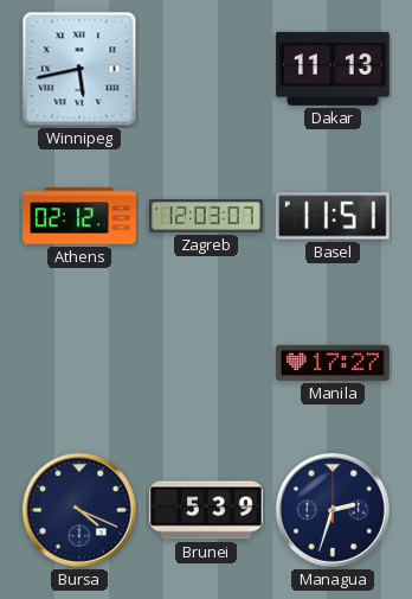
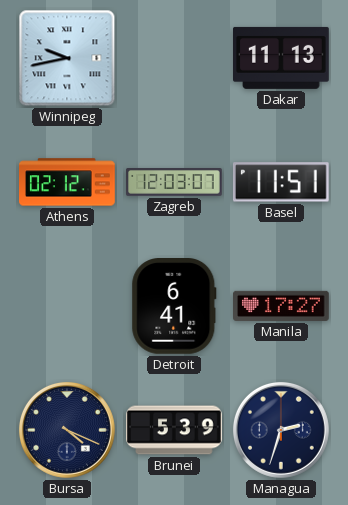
Winnipeg: 5:43 -> 9:43
Detroit: none -> 6:41
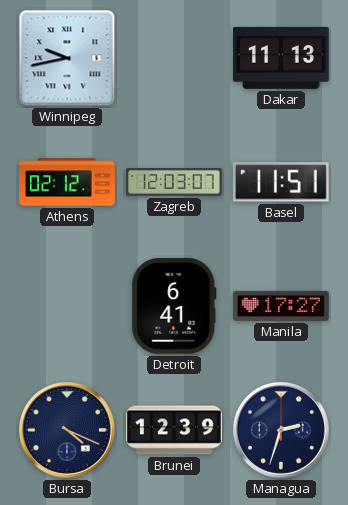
Brunei: 5:39 -> 12:39
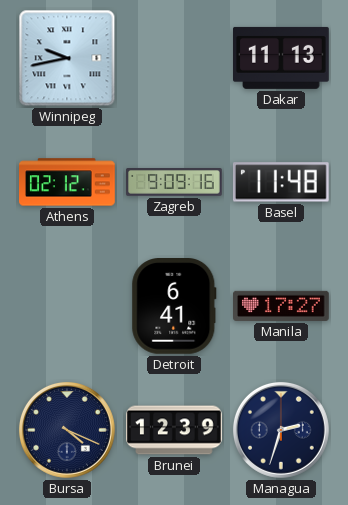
Zagreb: 12:03 -> 9:09
Basel: 11:51 -> 11:48
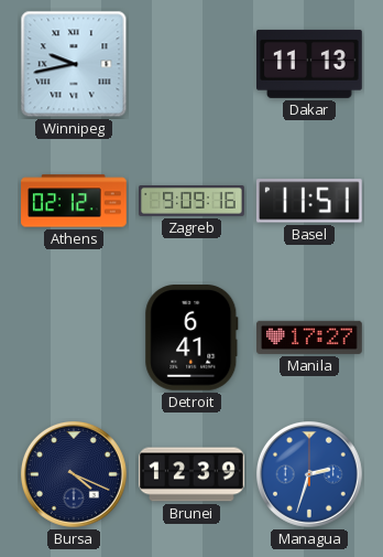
Basel: 11:48 -> 11:51
Managua dial: navy -> blue
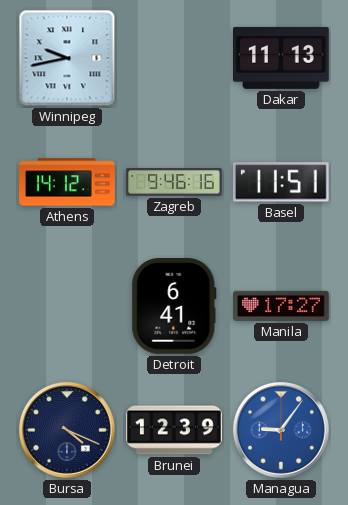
Athens: 02:12 -> 14:12
Zagreb: 9:09 -> 9:46
Managua: 2:33 -> 9:06
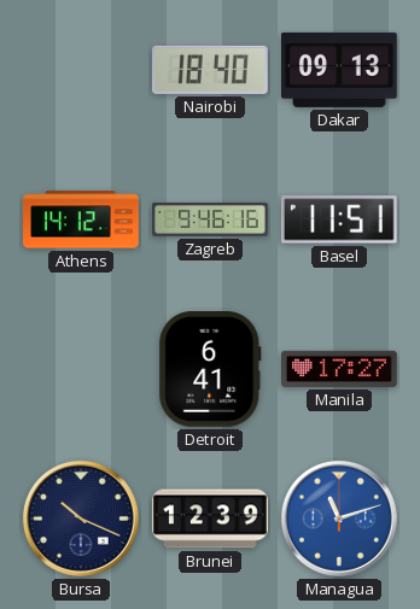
Winnipeg: 9:43 -> none
Nairobi: none -> 18:40
Dakar: 11:13 -> 09:13
Bursa: 4:19 -> 10:19
Managua: 9:06 -> 11:12
